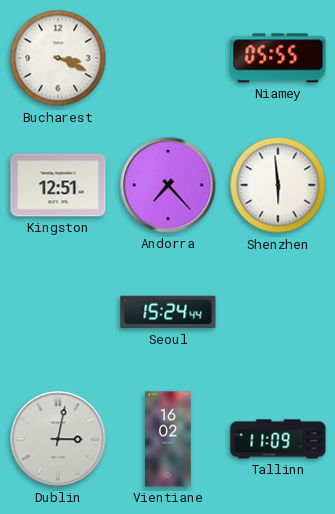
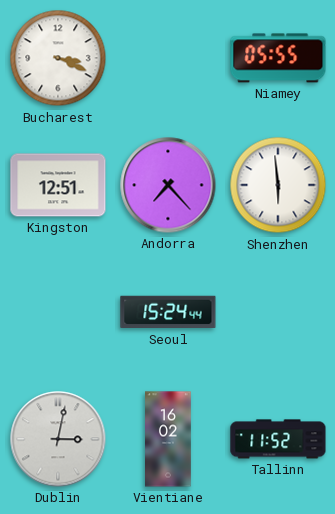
Tallinn: 11:09 -> 11:52
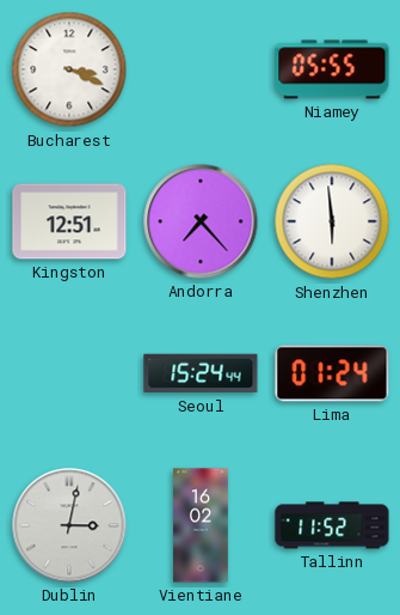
Lima: none -> 01:24
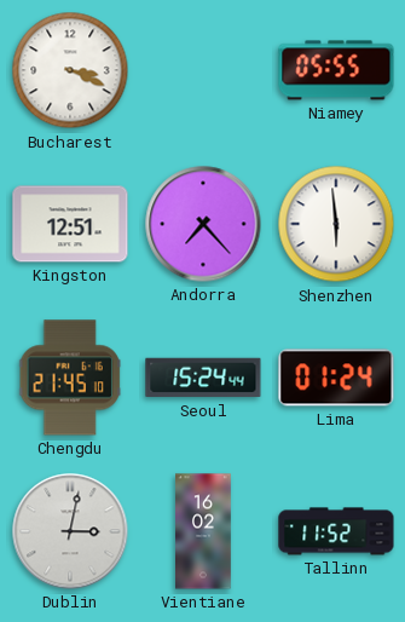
Chengdu: none -> 21:45
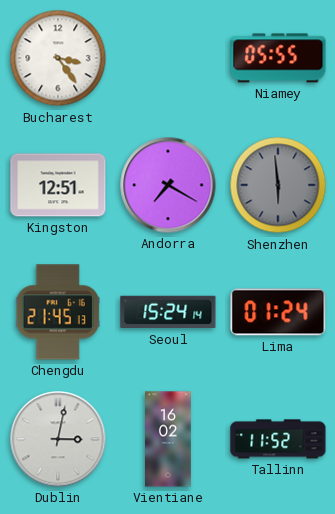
Bucharest: 3:19 -> 3:24
Andorra: 7:23 -> 7:20
Shenzhen dial: white -> grey
Chengdu: 21:45:10 -> 21:45:13
Seoul: 15:24:44 -> 15:24:14
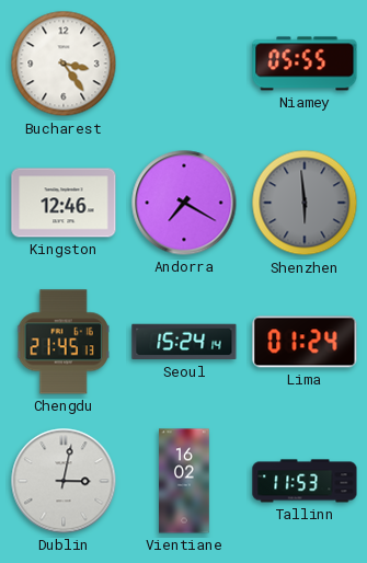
Kingston: 12:51 -> 12:46
Tallinn: 11:52 -> 11:53
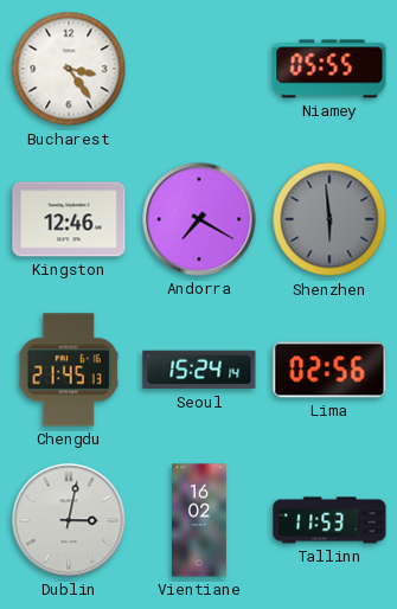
Lima: 01:24 -> 02:56
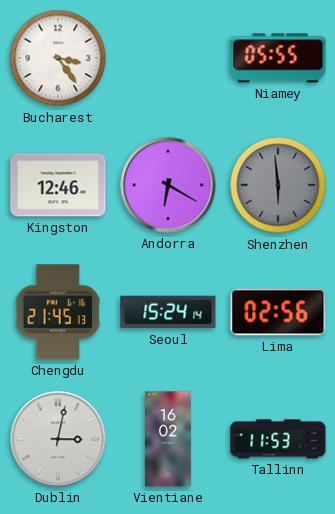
Andorra: 7:20 -> 6:20
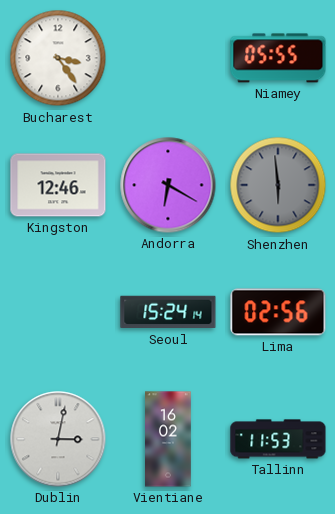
Chengdu: 21:45 -> none
